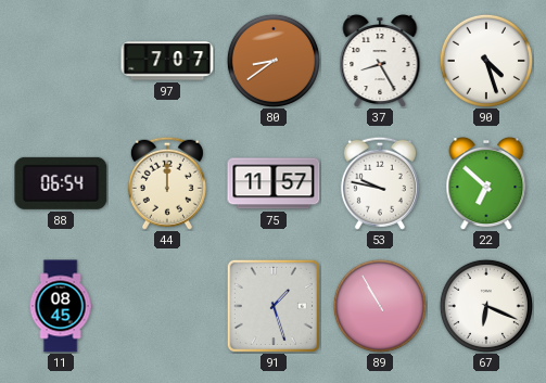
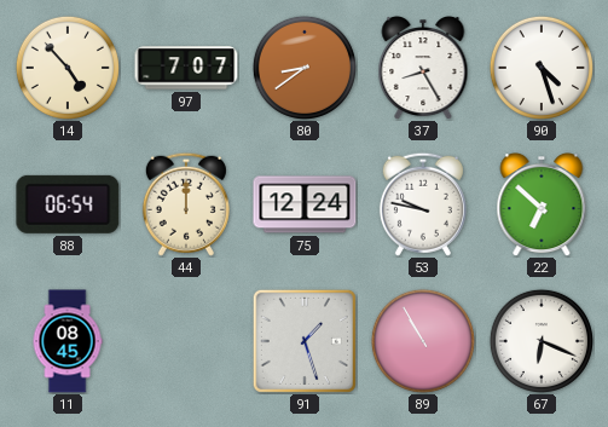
14: none -> 4:53
75: 11:57 -> 12:24
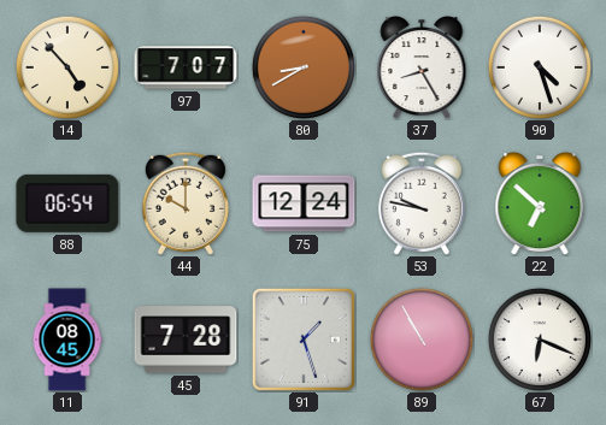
80: 8:39 -> 8:40
44: 12:00 -> 10:00
45: none -> 7:28
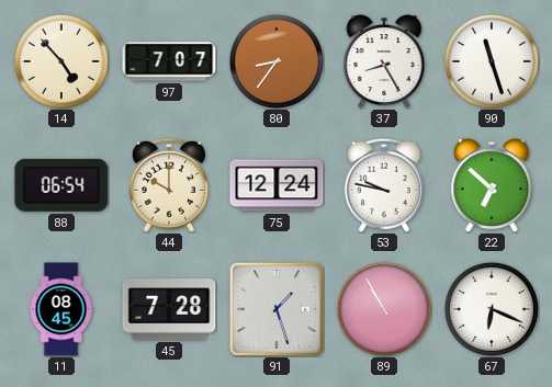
80: 8:40 -> 8:36
90: 4:27 -> 11:27
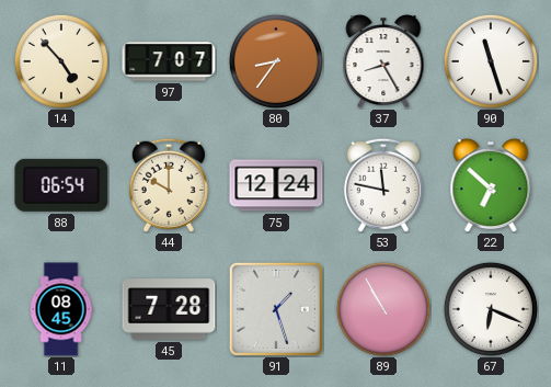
53: 9:47 -> 11:47
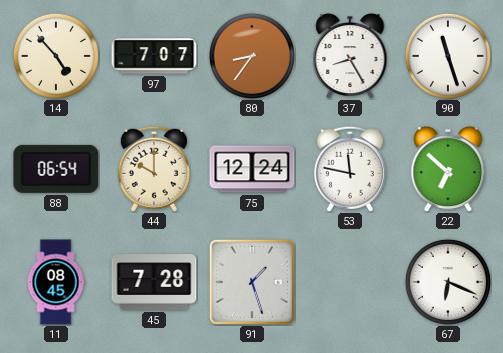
89: 10:55 -> none
